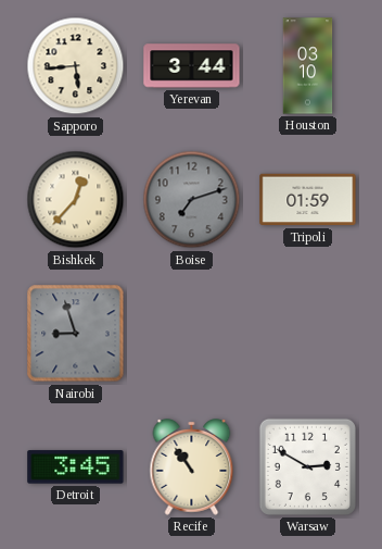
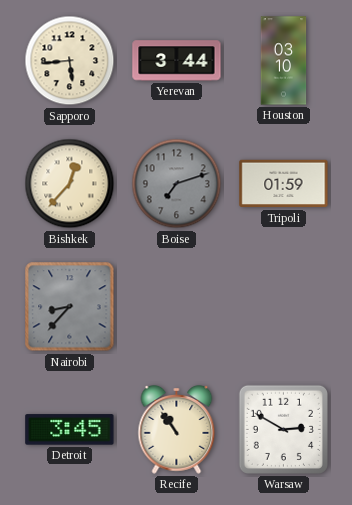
Nairobi: 8:57 -> 8:37
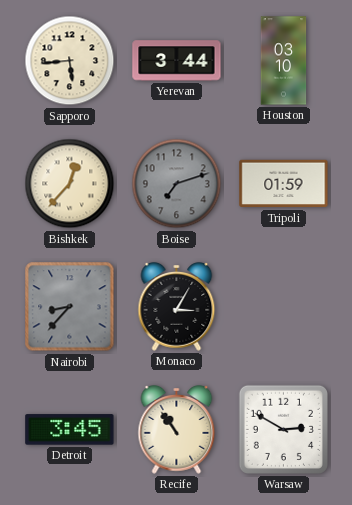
Monaco: none -> 3:05
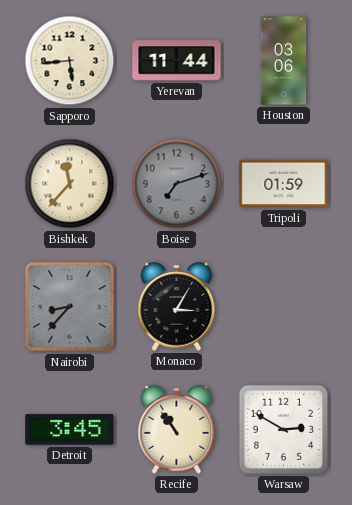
Yerevan: 3:44 -> 11:44
Houston: 03:10 -> 03:06
Bishkek: 12:37 -> 11:37
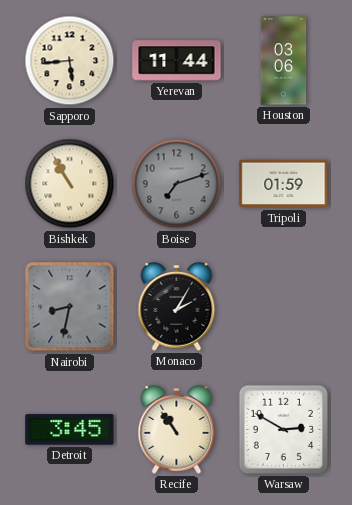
Bishkek: 11:37 -> 10:55
Nairobi: 8:37 -> 8:32
Monaco: 3:05 -> 2:05
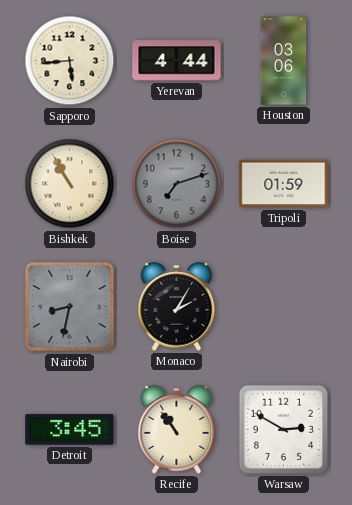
Yerevan: 11:44 -> 4:44
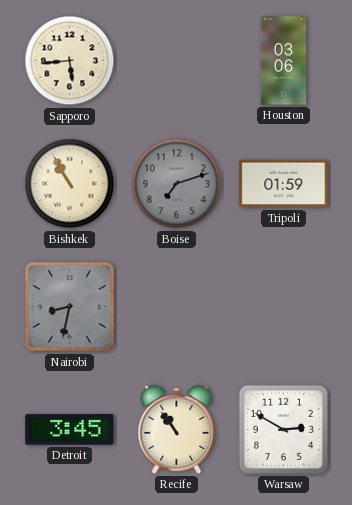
Yerevan: 4:44 -> none
Monaco: 2:05 -> none
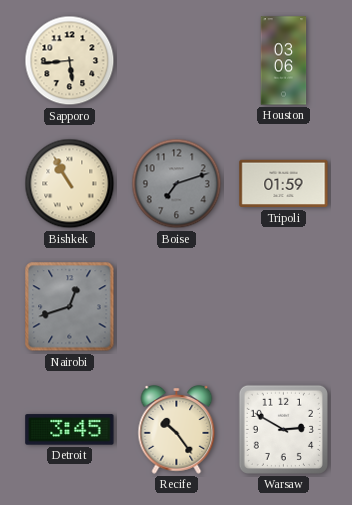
Nairobi: 8:32 -> 12:42
Recife: 10:54 -> 10:24
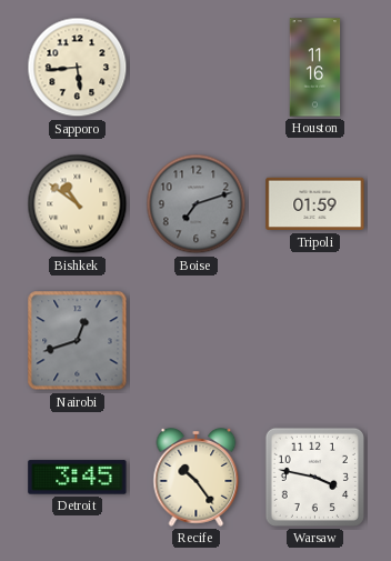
Houston: 03:06 -> 11:16
Bishkek: 10:55 -> 10:51
Warsaw: 2:50 -> 3:47
